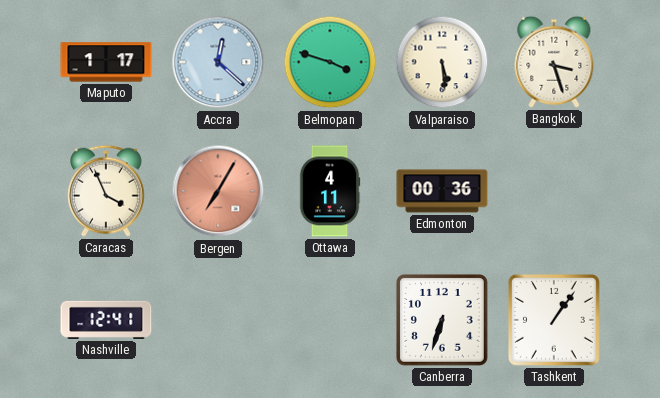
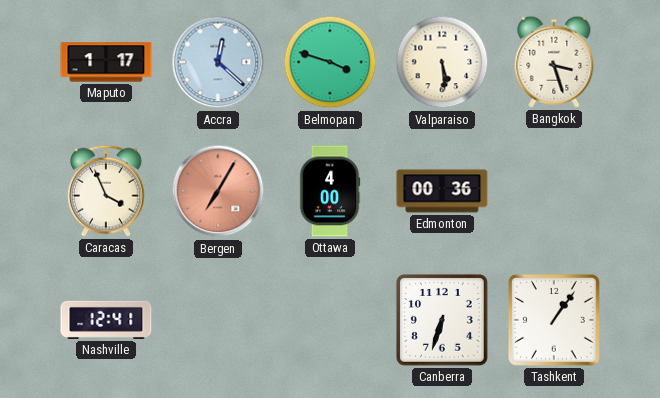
Ottawa: 4:11 -> 4:00
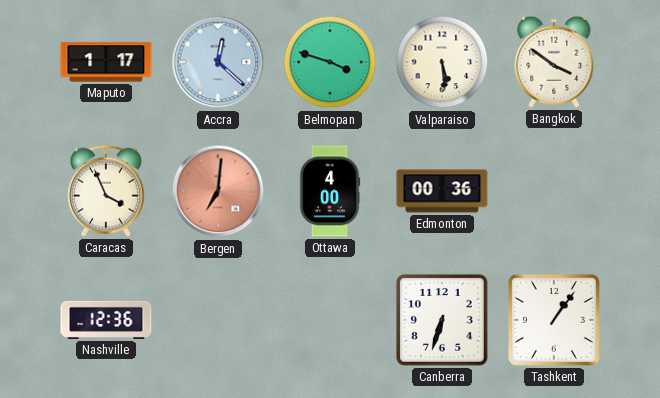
Bangkok: 3:27 -> 3:51
Bergen: 7:05 -> 7:01
Nashville: 12:41 -> 12:36
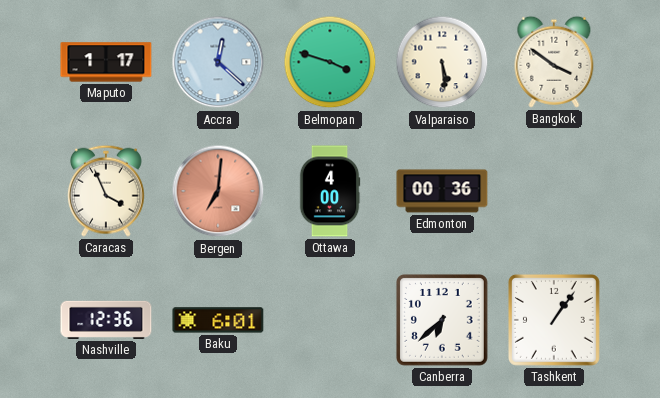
Baku: none -> 6:01
Canberra: 6:33 -> 6:38
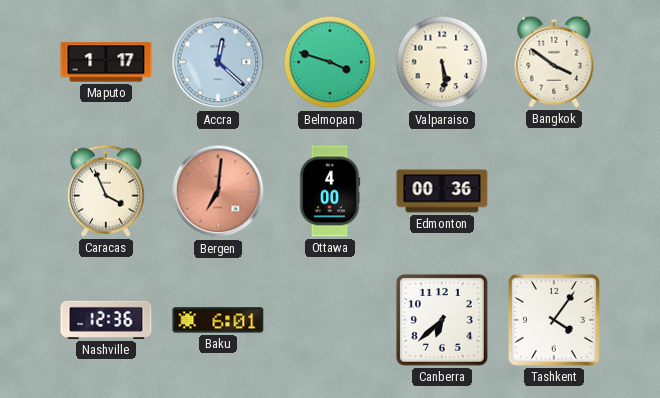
Tashkent: 1:06 -> 4:06
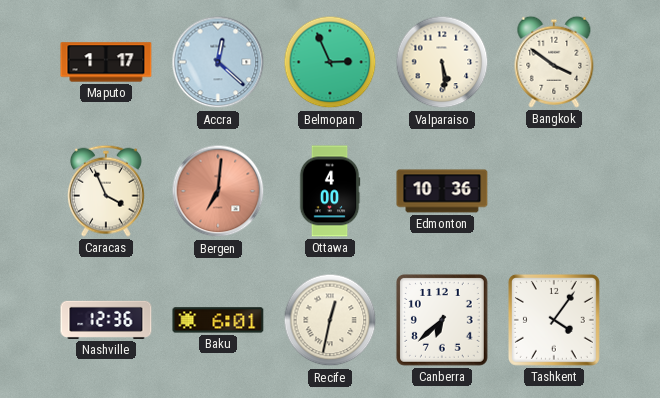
Belmopan: 3:48 -> 2:56
Edmonton: 00:36 -> 10:36
Recife: none -> 12:32
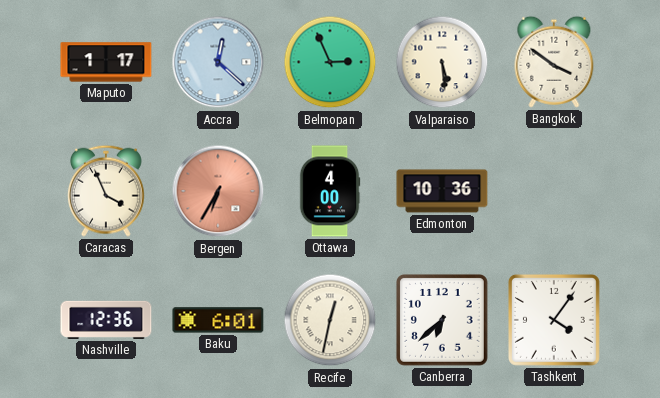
Bergen: 7:01 -> 6:35
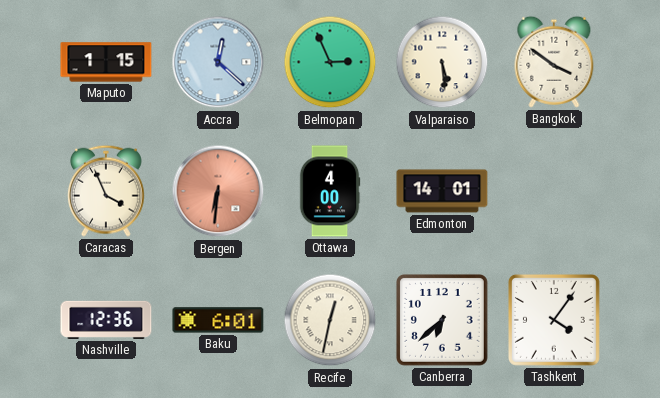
Maputo: 1:17 -> 1:15
Bergen: 6:35 -> 6:31
Edmonton: 10:36 -> 14:01
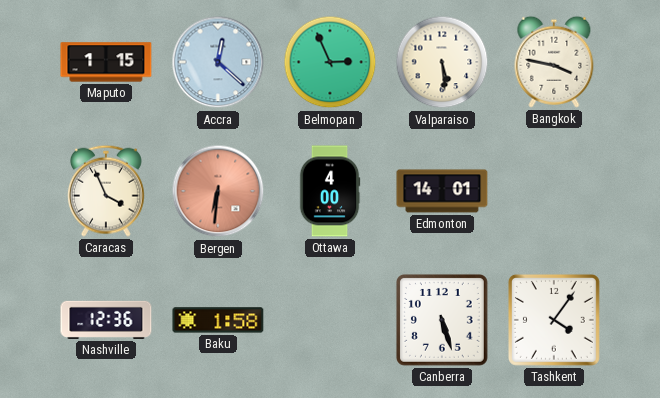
Bangkok: 3:51 -> 3:47
Baku: 6:01 -> 1:58
Recife: 12:32 -> none
Canberra: 6:38 -> 5:27
